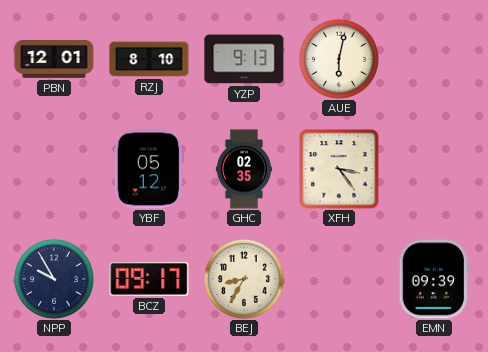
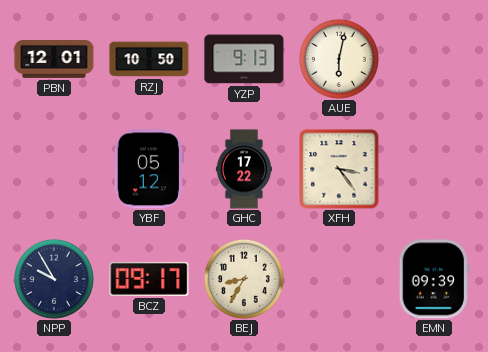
RZJ: 8:10 -> 10:50
GHC: 02:35 -> 17:22
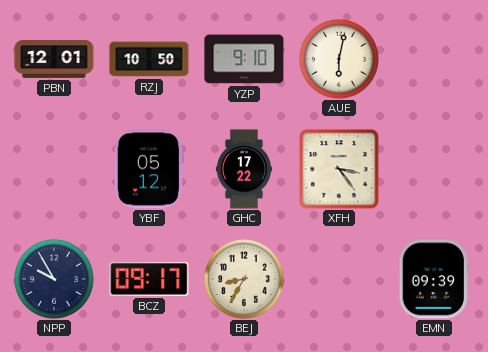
YZP: 9:13 -> 9:10
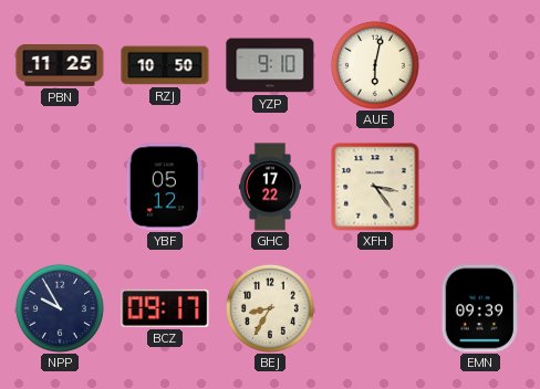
PBN: 12:01 -> 11:25
